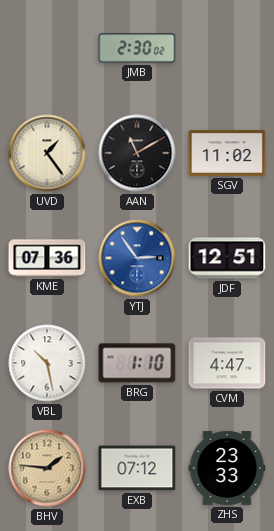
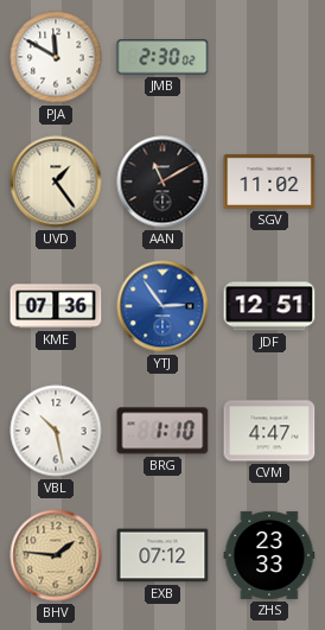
PJA: none -> 11:50
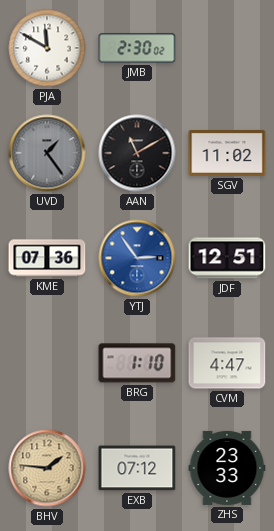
UVD dial: cream -> grey
VBL: 10:28 -> none
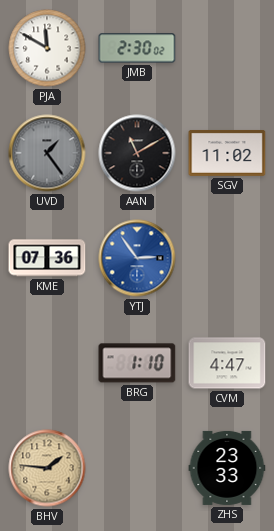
JDF: 12:51 -> none
EXB: 07:12 -> none
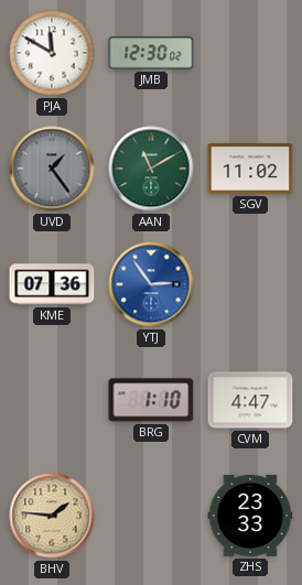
JMB: 2:30 -> 12:30
AAN dial: black -> green
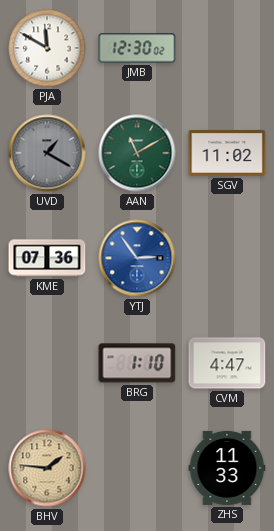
UVD: 1:24 -> 1:20
ZHS: 23:33 -> 11:33
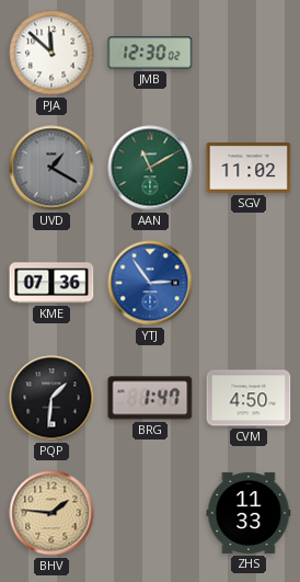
PJA: 11:50 -> 11:52
PQP: none -> 1:31
BRG: 1:10 -> 1:47
CVM: 4:47 -> 4:50
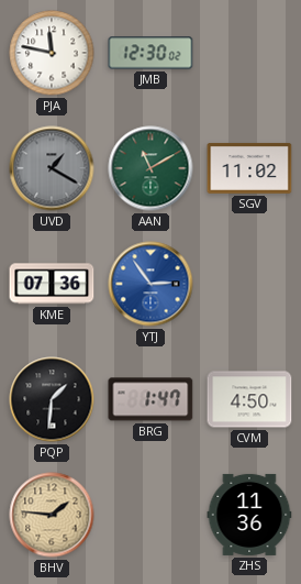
PJA: 11:52 -> 11:47
ZHS: 11:33 -> 11:36
